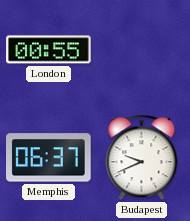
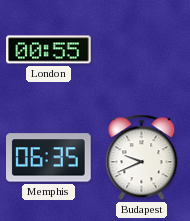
Memphis: 06:37 -> 06:35
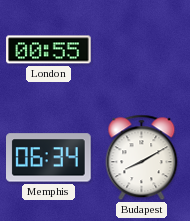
Memphis: 06:35 -> 06:34
Budapest: 9:41 -> 8:10
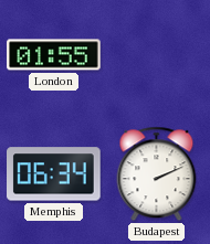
London: 00:55 -> 01:55
Budapest: 8:10 -> 2:11
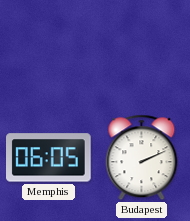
London: 01:55 -> none
Memphis: 06:34 -> 06:05
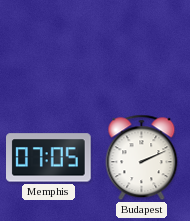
Memphis: 06:05 -> 07:05
